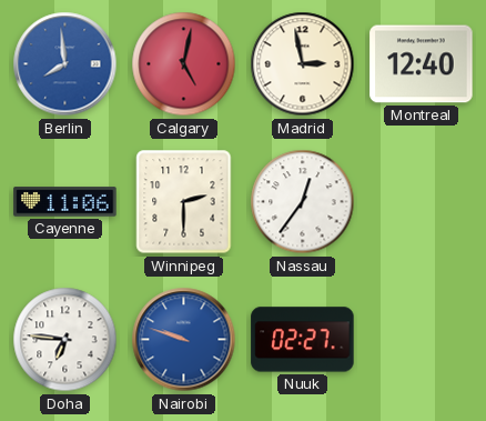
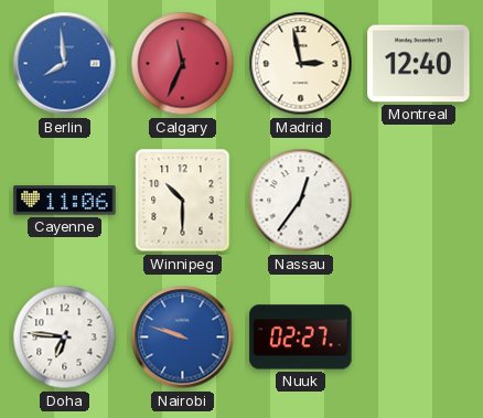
Calgary: 5:02 -> 11:34
Winnipeg: 2:30 -> 10:30
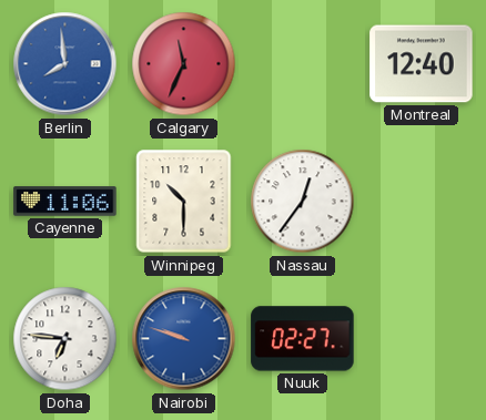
Madrid: 2:58 -> none
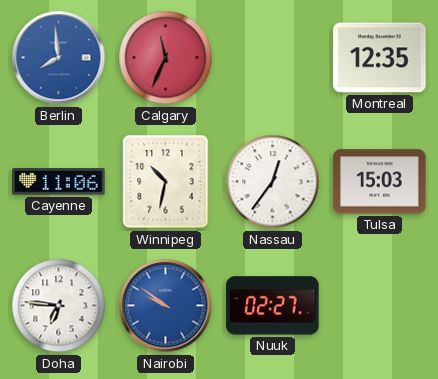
Montreal: 12:40 -> 12:35
Winnipeg: 10:30 -> 10:32
Tulsa: none -> 15:03
Nairobi: 9:48 -> 9:51
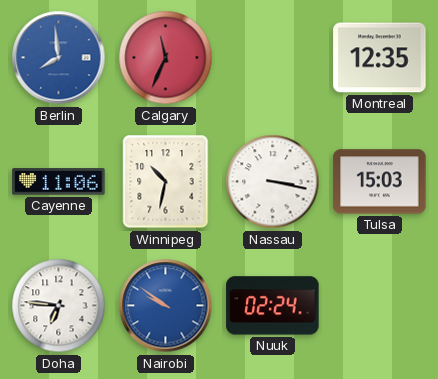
Nassau: 12:36 -> 3:17
Nuuk: 02:27 -> 02:24
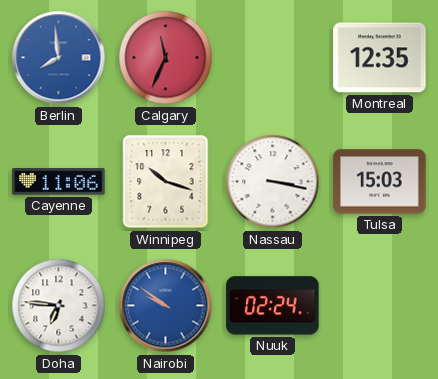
Winnipeg: 10:32 -> 10:18
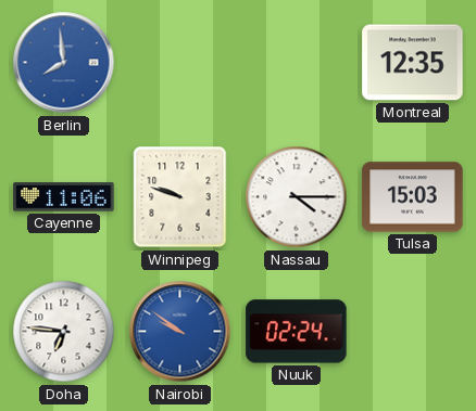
Calgary: 11:34 -> none
Winnipeg: 10:18 -> 9:48
Nassau: 3:17 -> 4:15
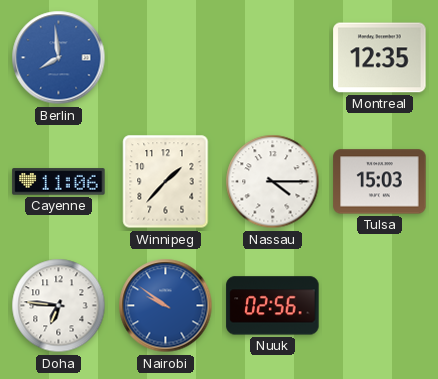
Winnipeg: 9:48 -> 1:37
Nuuk: 02:24 -> 02:56
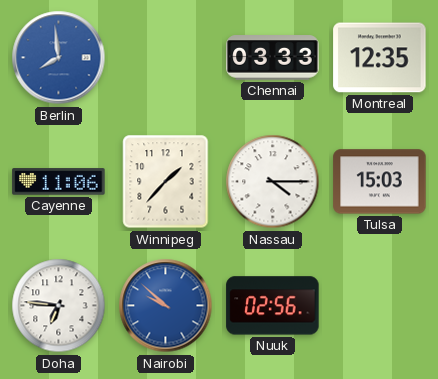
Chennai: none -> 03:33
Nairobi: 9:51 -> 9:52
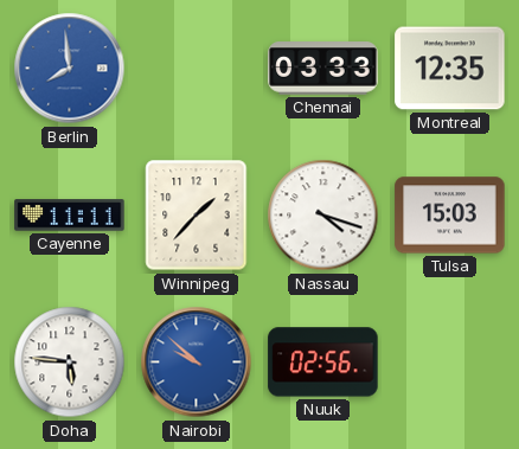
Cayenne: 11:06 -> 11:11
Nassau: 4:15 -> 4:18
Doha: 6:46 -> 5:46
